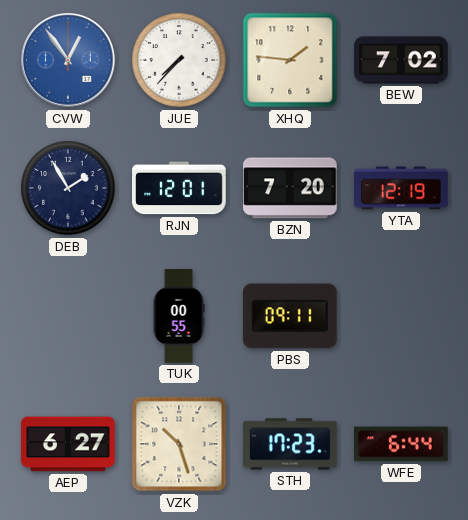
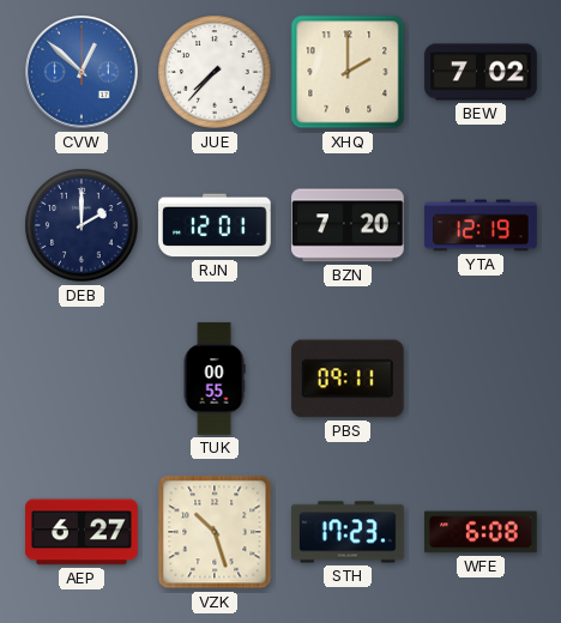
CVW: 12:54 -> 12:52
XHQ: 1:46 -> 2:00
DEB: 1:55 -> 2:00
WFE: 6:44 -> 6:08
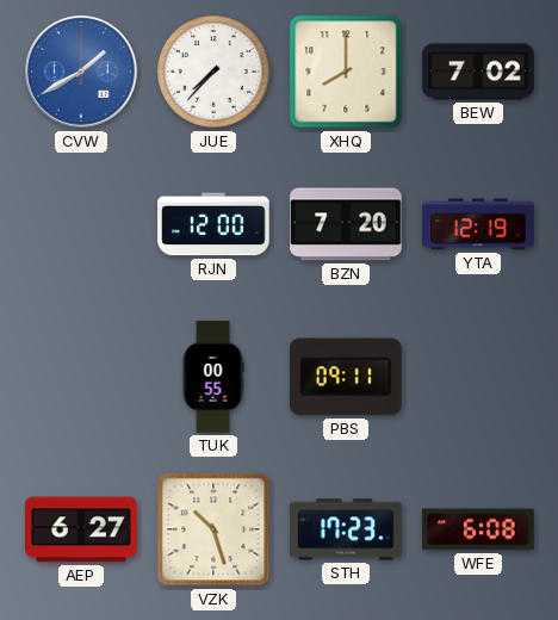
CVW: 12:52 -> 1:40
XHQ: 2:00 -> 8:00
DEB: 2:00 -> none
RJN: 12:01 -> 12:00
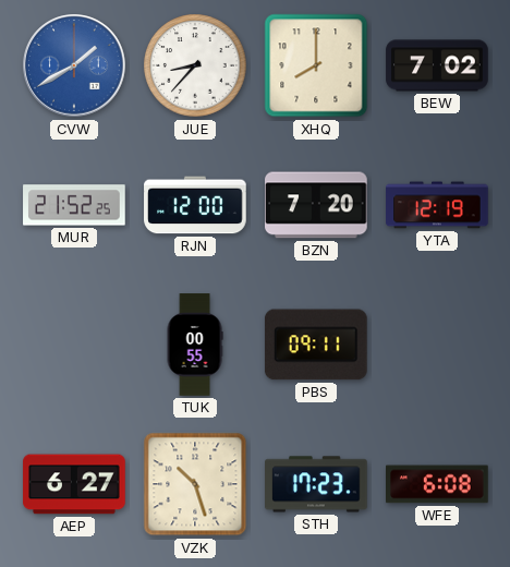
JUE: 7:37 -> 8:37
MUR: none -> 21:52
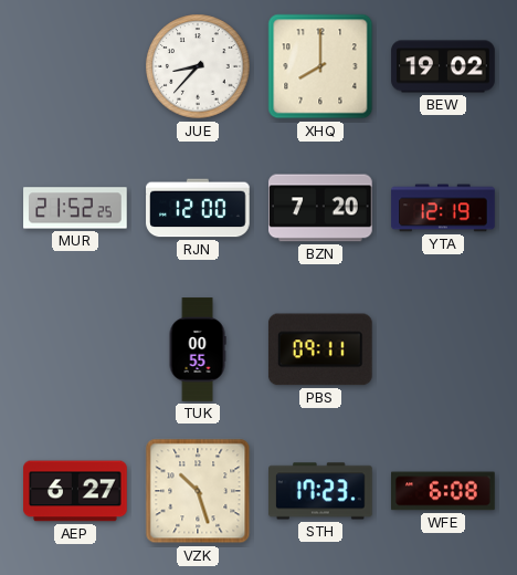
CVW: 1:40 -> none
BEW: 7:02 -> 19:02
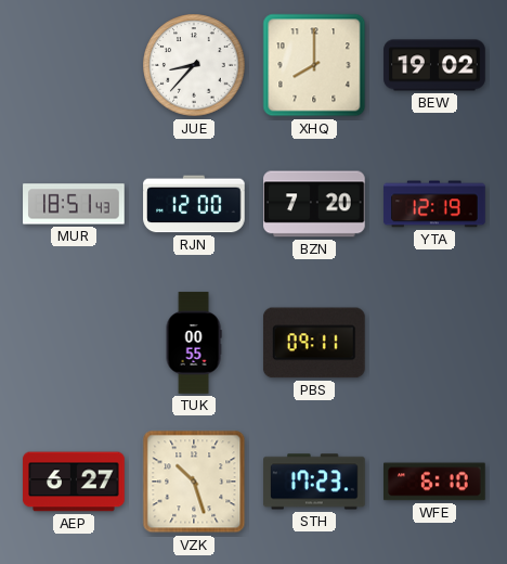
MUR: 21:52 -> 18:51
WFE: 6:08 -> 6:10
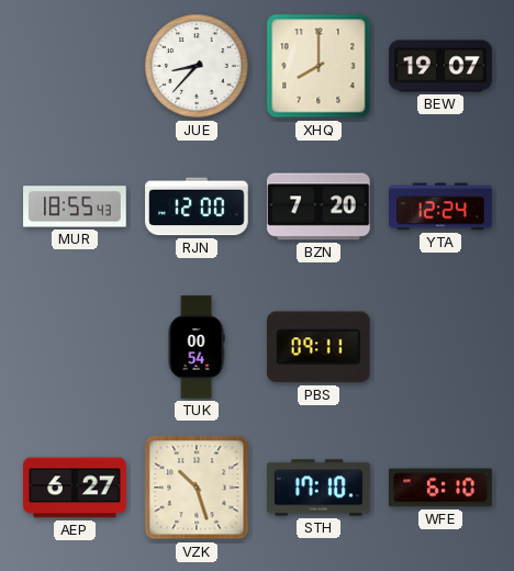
BEW: 19:02 -> 19:07
MUR: 18:51 -> 18:55
YTA: 12:19 -> 12:24
TUK: 00:55 -> 00:54
STH: 17:23 -> 17:10
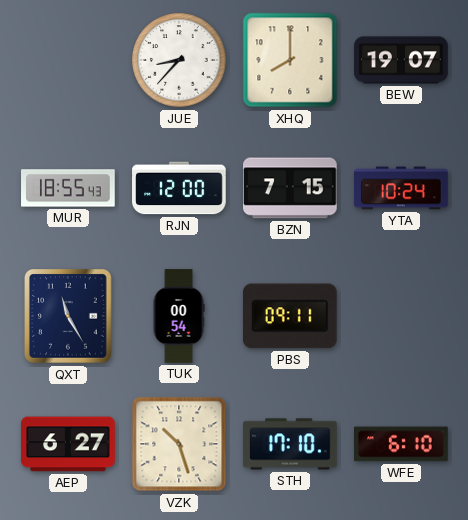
BZN: 7:20 -> 7:15
YTA: 12:24 -> 10:24
QXT: none -> 11:25
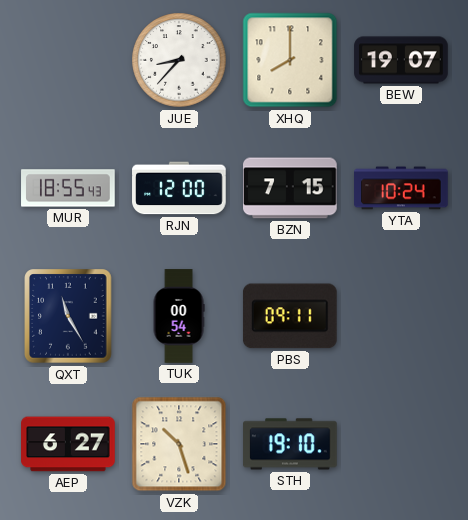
STH: 17:10 -> 19:10
WFE: 6:10 -> none
